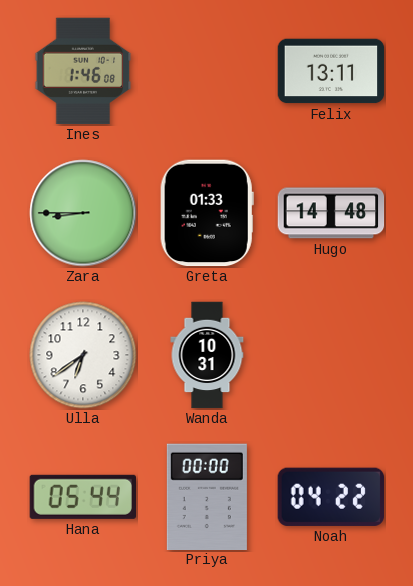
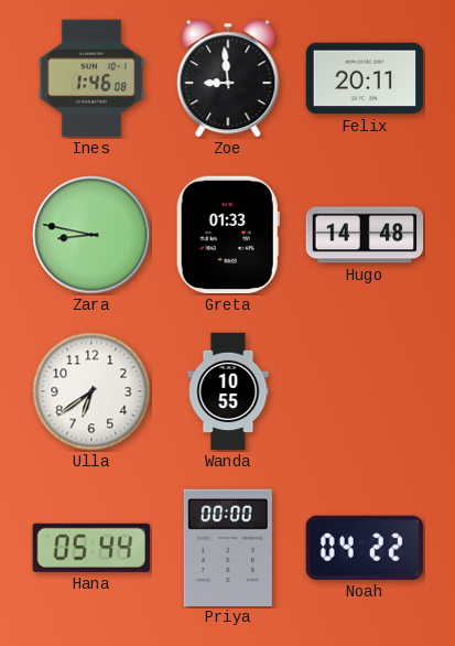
Zoe: none -> 8:59
Felix: 13:11 -> 20:11
Zara: 8:45 -> 8:47
Wanda: 10:31 -> 10:55
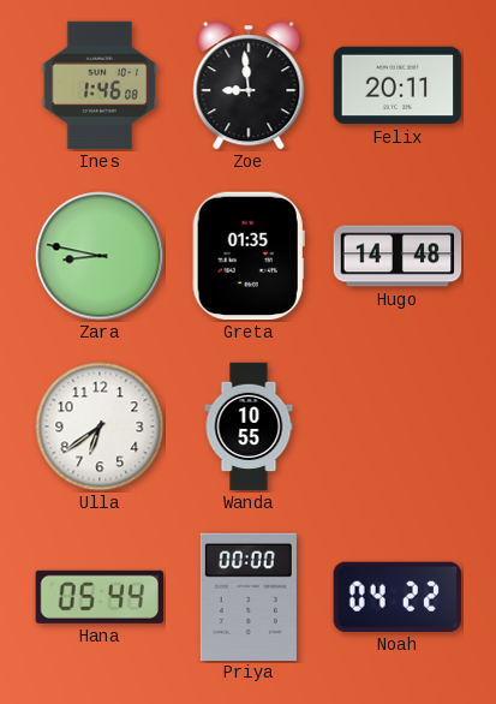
Greta: 01:33 -> 01:35
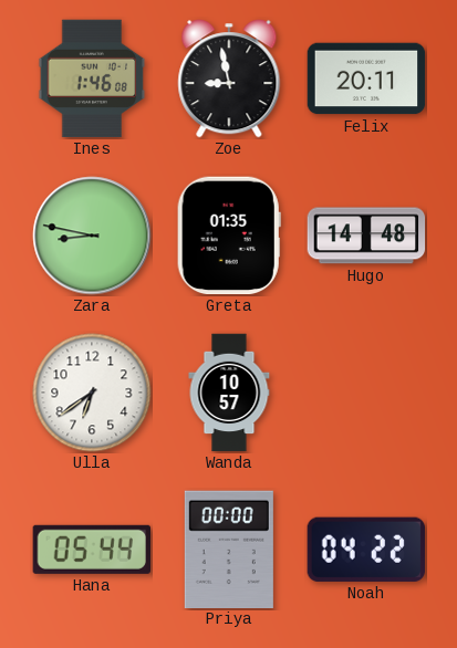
Zoe: 8:59 -> 8:58
Wanda: 10:55 -> 10:57
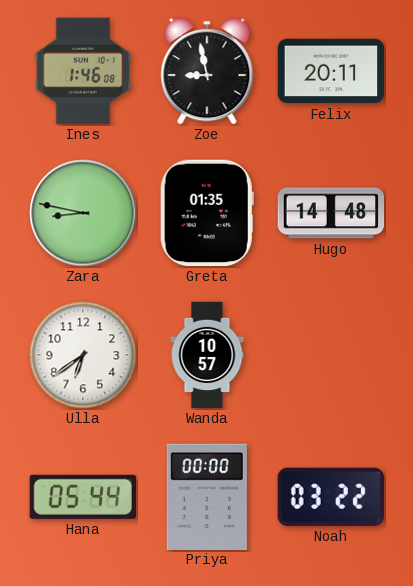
Noah: 04:22 -> 03:22
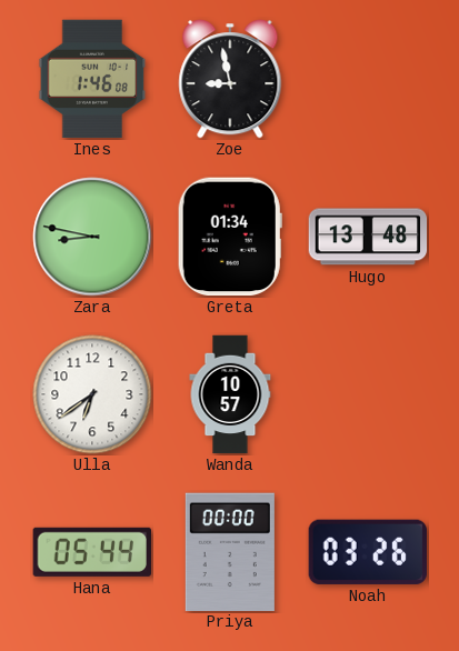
Felix: 20:11 -> none
Greta: 01:35 -> 01:34
Hugo: 14:48 -> 13:48
Noah: 03:22 -> 03:26
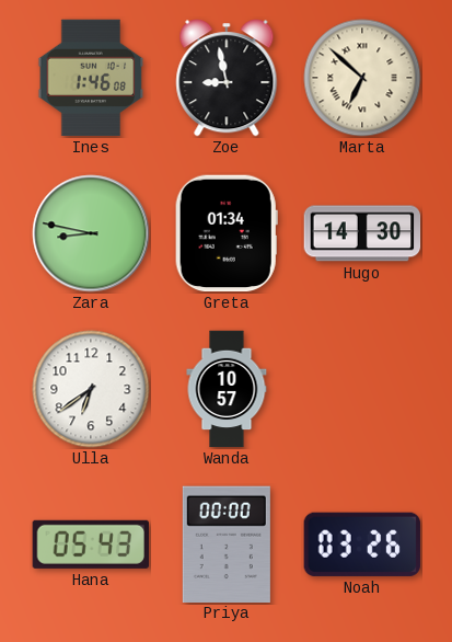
Marta: none -> 6:52
Hugo: 13:48 -> 14:30
Hana: 05:44 -> 05:43
